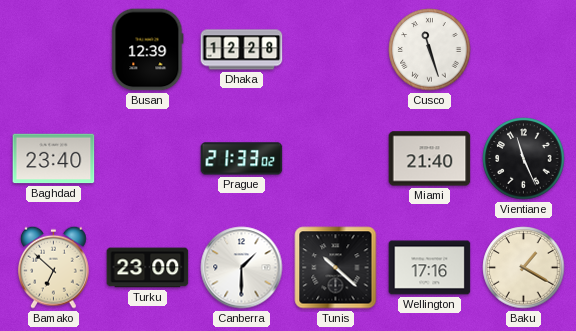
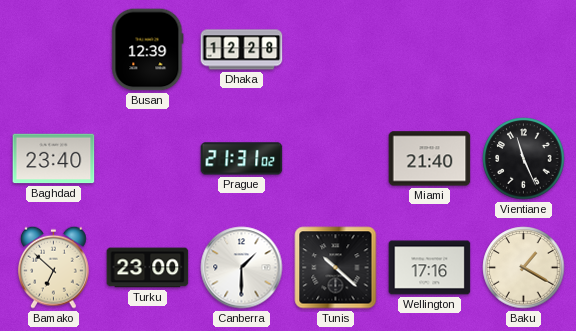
Cusco: 11:27 -> none
Prague: 21:33 -> 21:31
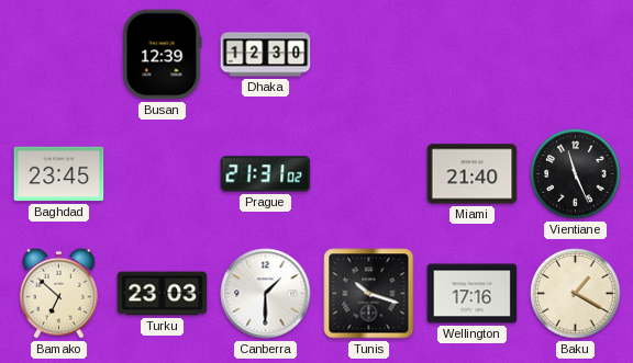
Dhaka: 12:28 -> 12:30
Baghdad: 23:40 -> 23:45
Turku: 23:00 -> 23:03
Tunis: 10:22 -> 10:18
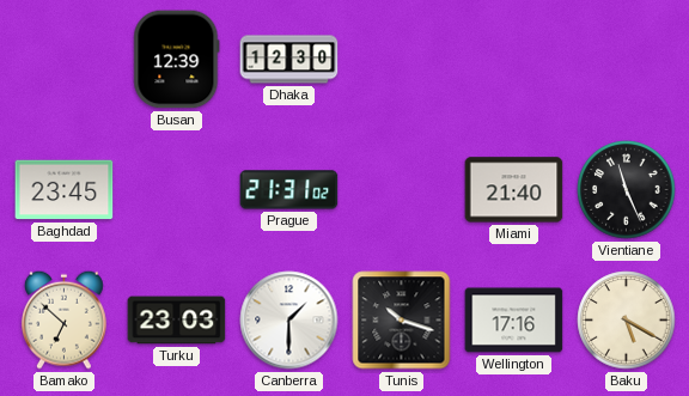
Baku: 1:20 -> 5:20
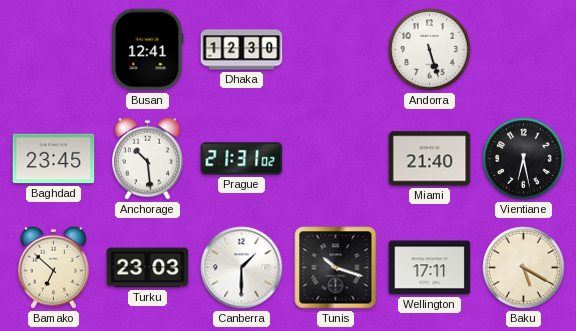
Busan: 12:39 -> 12:41
Andorra: none -> 5:27
Anchorage: none -> 10:29
Vientiane: 11:26 -> 6:28
Wellington: 17:16 -> 17:11
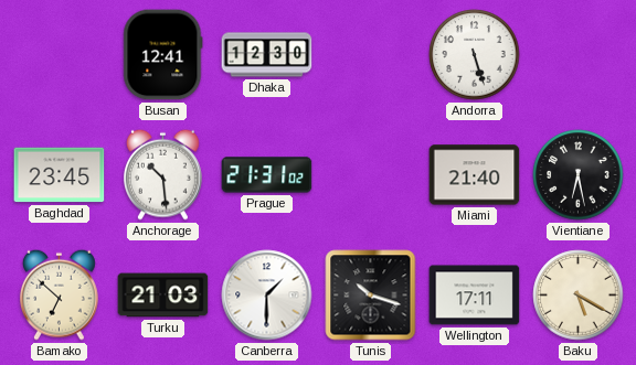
Turku: 23:03 -> 21:03
